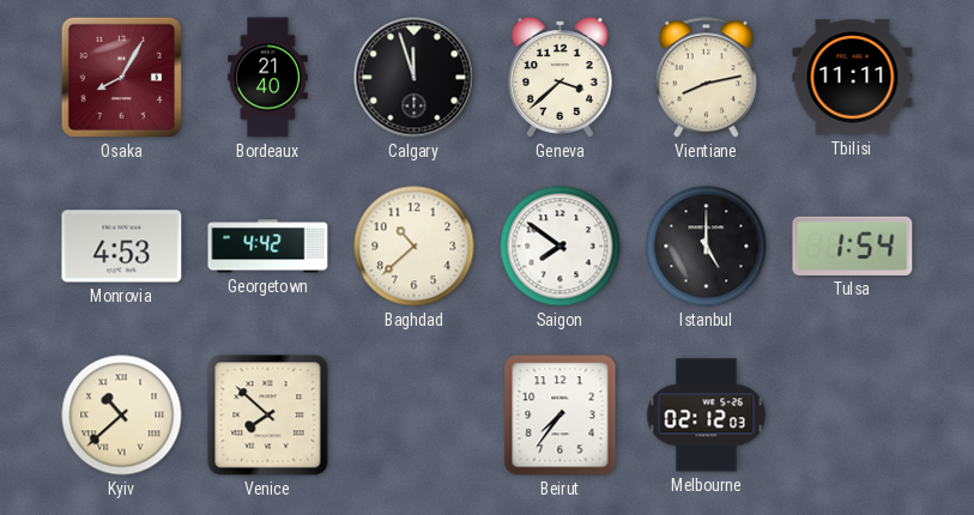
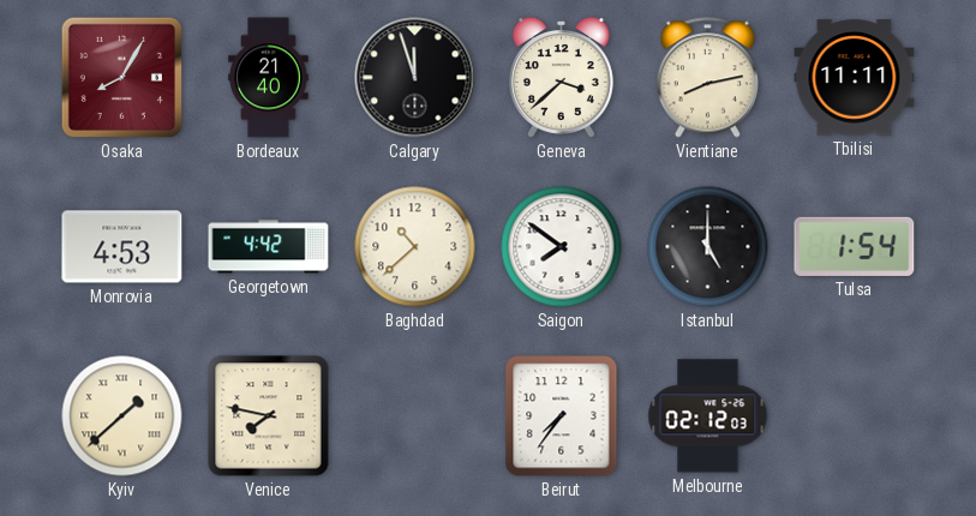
Kyiv: 10:38 -> 1:38
Venice: 7:52 -> 7:47
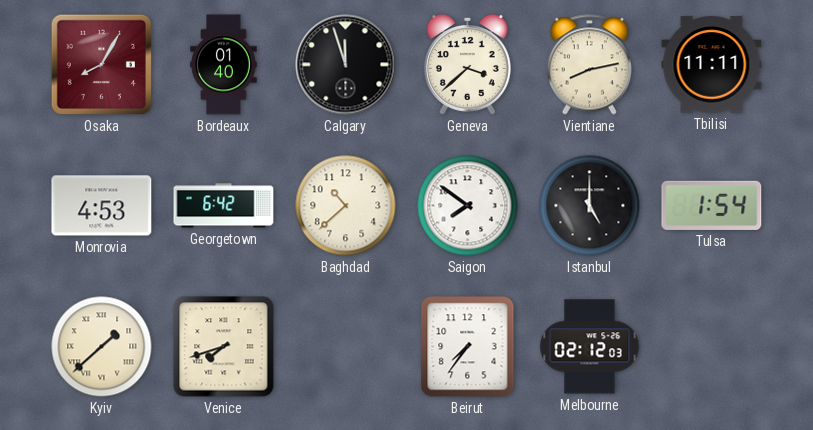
Bordeaux: 21:40 -> 01:40
Georgetown: 4:42 -> 6:42
Venice: 7:47 -> 7:42
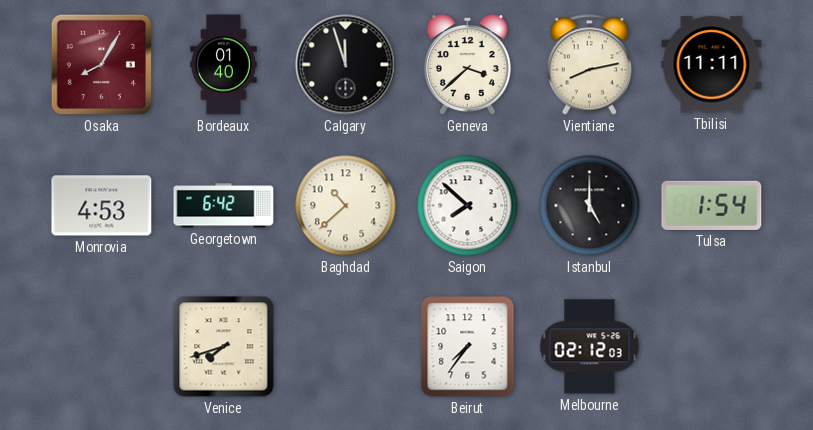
Saigon: 7:51 -> 7:52
Kyiv: 1:38 -> none
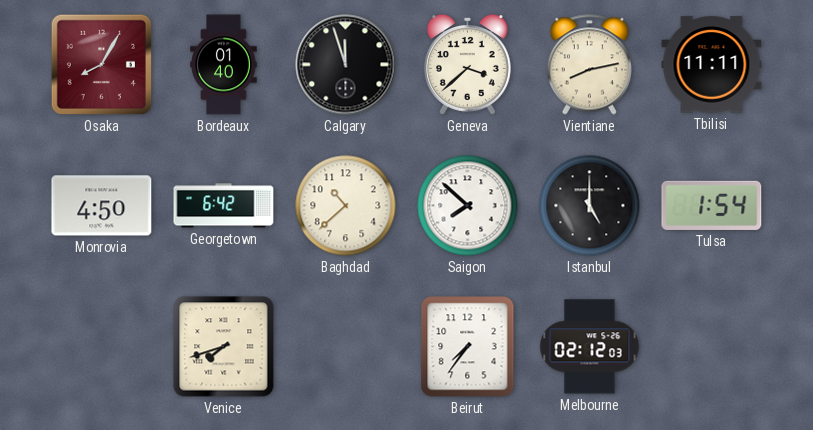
Monrovia: 4:53 -> 4:50
